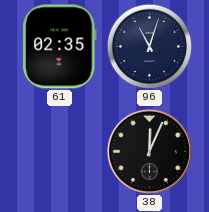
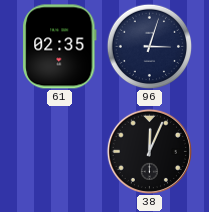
96: 11:03 -> 3:03
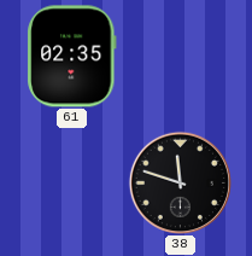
96: 3:03 -> none
38: 12:04 -> 11:48
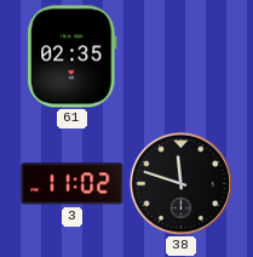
3: none -> 11:02
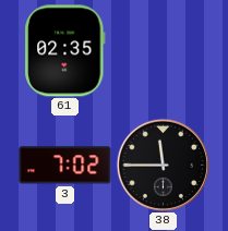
3: 11:02 -> 7:02
38: 11:48 -> 11:45
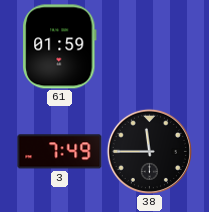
61: 02:35 -> 01:59
3: 7:02 -> 7:49
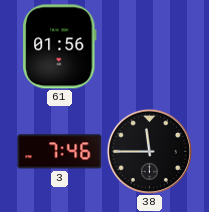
61: 01:59 -> 01:56
3: 7:49 -> 7:46
